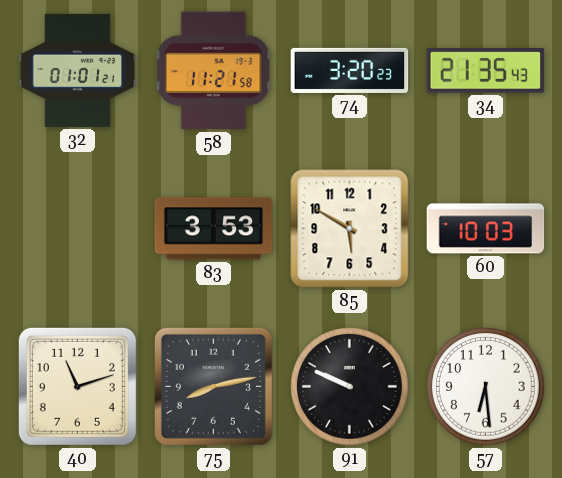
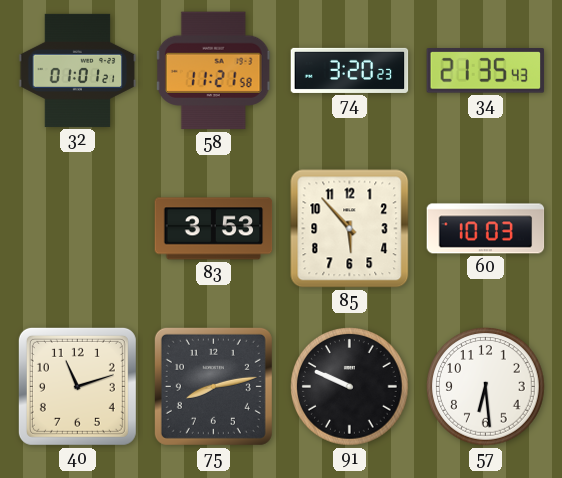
85: 5:50 -> 5:53
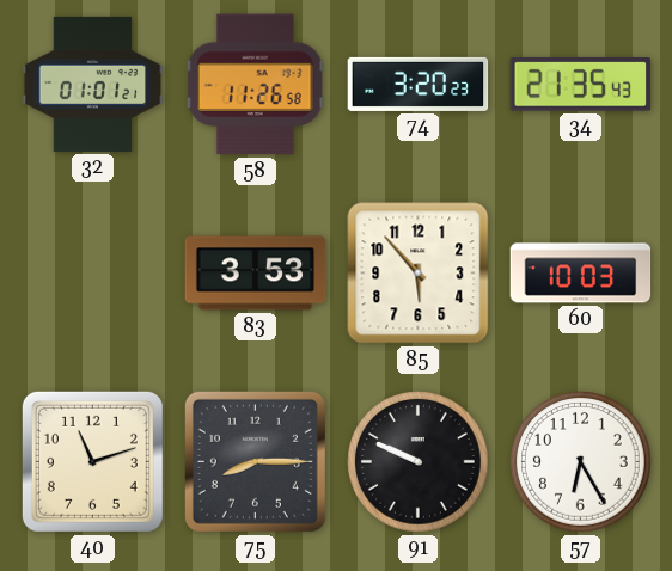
58: 11:21 -> 11:26
75: 8:13 -> 8:15
57: 6:29 -> 6:25
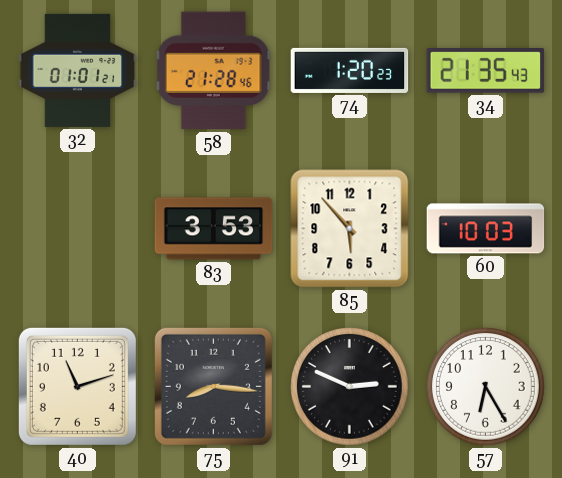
58: 11:26 -> 21:28
74: 3:20 -> 1:20
75: 8:15 -> 8:16
91: 9:49 -> 2:49
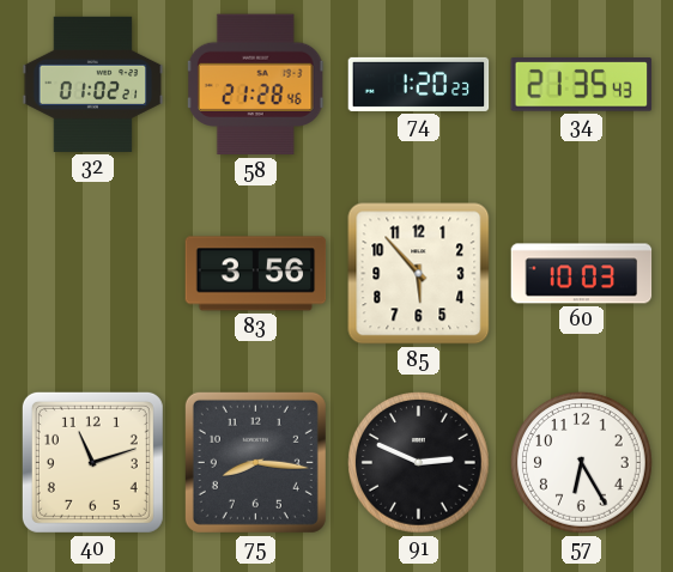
32: 01:01 -> 01:02
83: 3:53 -> 3:56
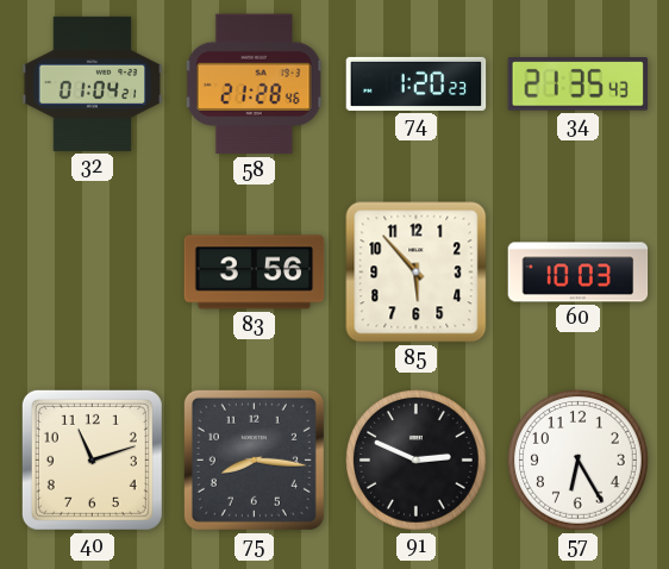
32: 01:02 -> 01:04
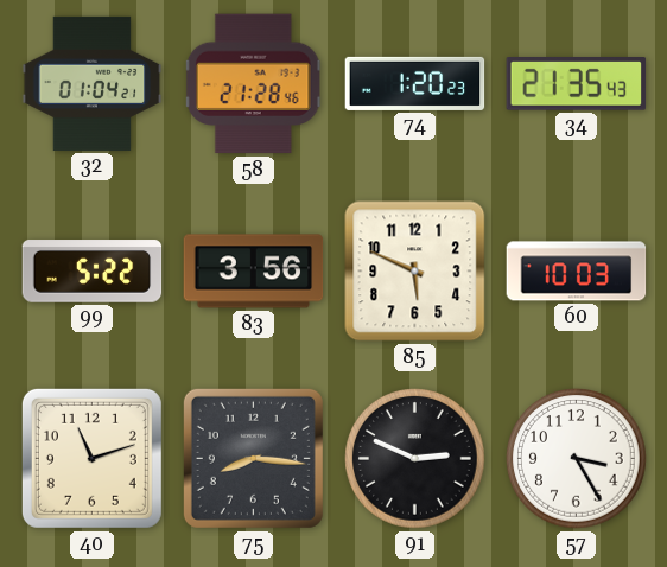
99: none -> 5:22
85: 5:53 -> 5:49
57: 6:25 -> 3:25
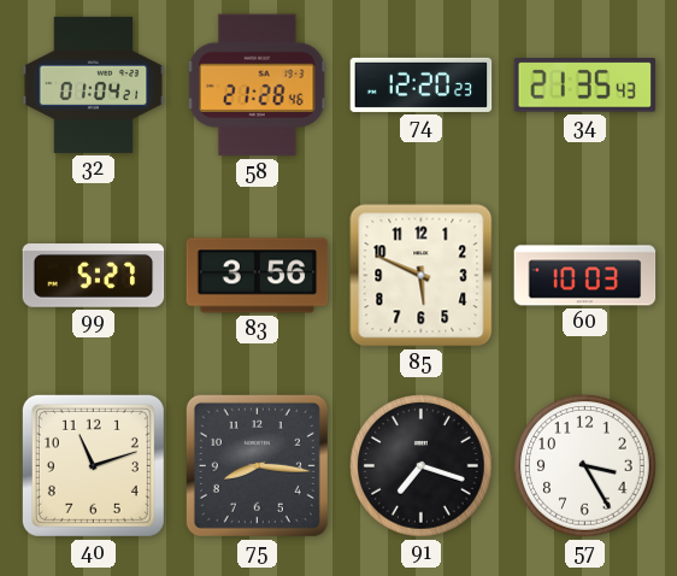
74: 1:20 -> 12:20
99: 5:22 -> 5:27
91: 2:49 -> 7:18
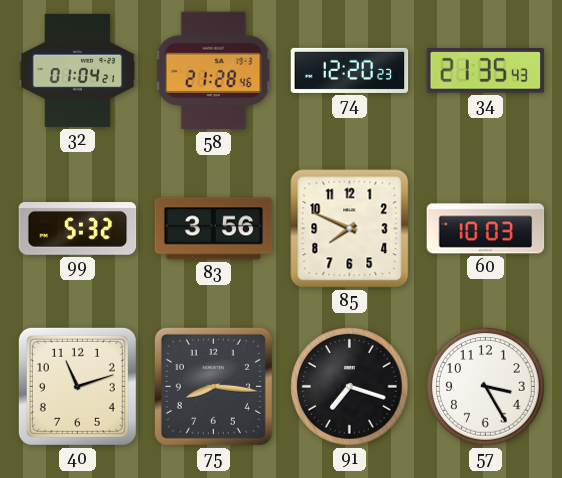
99: 5:27 -> 5:32
85: 5:49 -> 7:49
